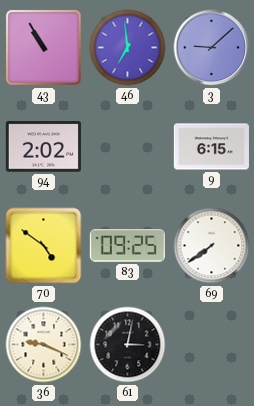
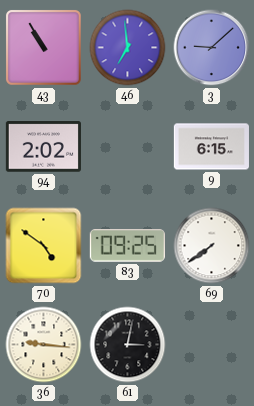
36: 9:19 -> 9:16
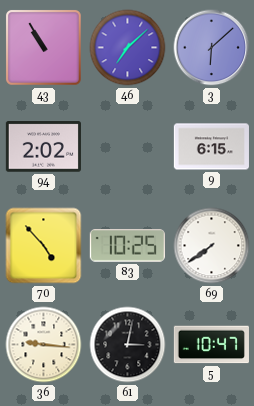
46: 6:59 -> 7:08
3: 9:08 -> 6:08
70: 4:51 -> 4:53
83: 09:25 -> 10:25
5: none -> 10:47
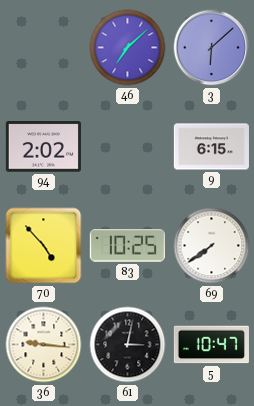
43: 10:55 -> none
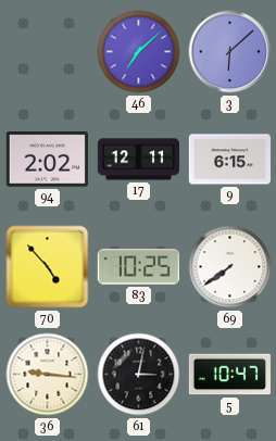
17: none -> 12:11
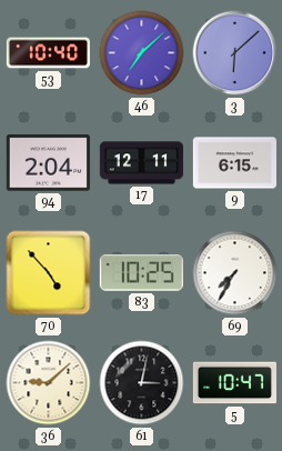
53: none -> 10:40
94: 2:02 -> 2:04
69: 7:39 -> 7:35
36: 9:16 -> 9:08
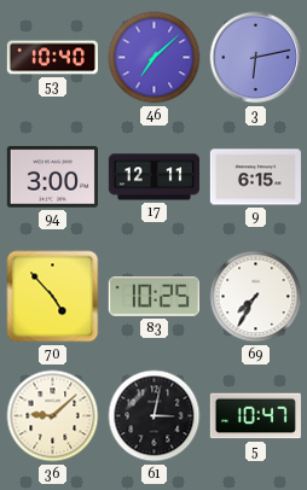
3: 6:08 -> 6:13
94: 2:04 -> 3:00
